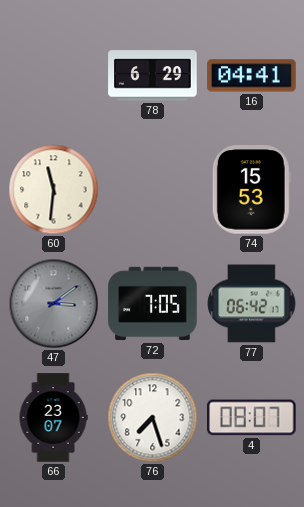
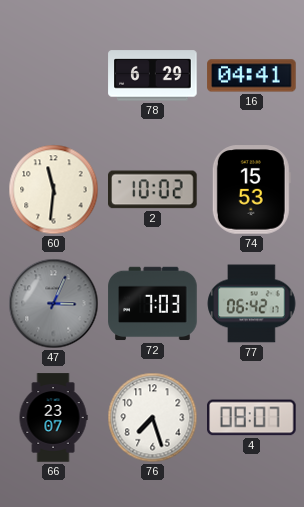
2: none -> 10:02
47: 3:09 -> 3:04
72: 7:05 -> 7:03
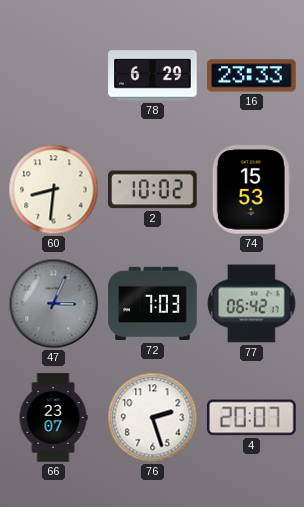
16: 04:41 -> 23:33
60: 11:31 -> 8:31
76: 7:27 -> 2:27
4: 08:07 -> 20:07
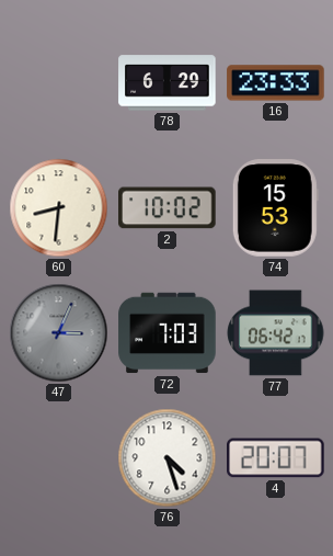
66: 23:07 -> none
76: 2:27 -> 4:27
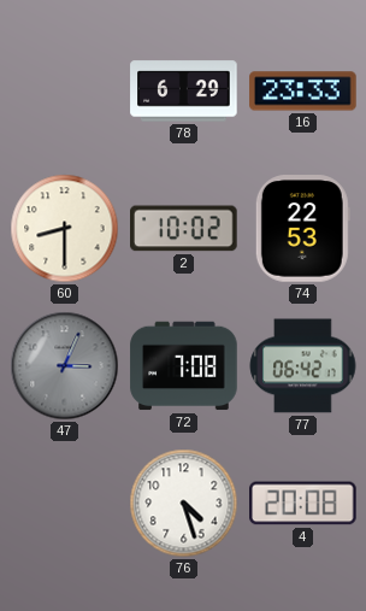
60: 8:31 -> 8:30
74: 15:53 -> 22:53
72: 7:03 -> 7:08
4: 20:07 -> 20:08
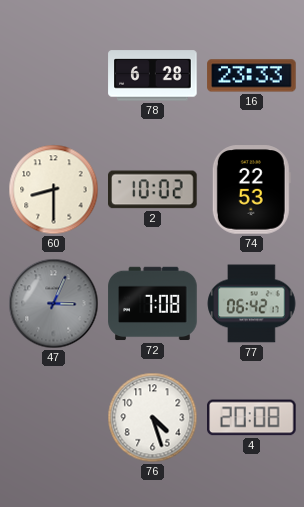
78: 6:29 -> 6:28
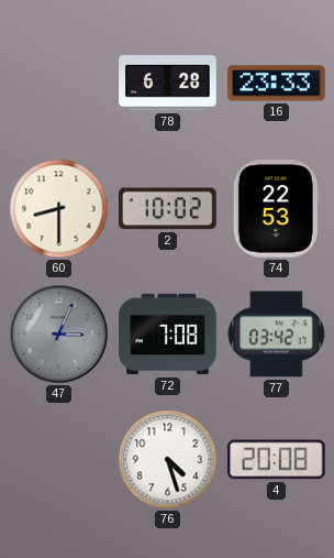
77: 06:42 -> 03:42
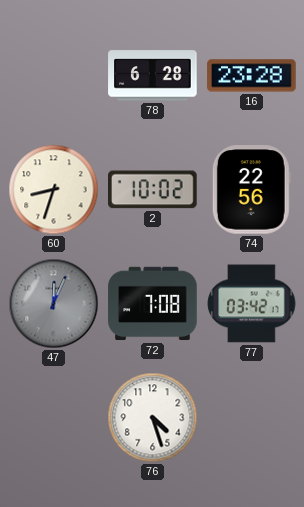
16: 23:33 -> 23:28
60: 8:30 -> 8:33
74: 22:53 -> 22:56
47: 3:04 -> 12:04
4: 20:08 -> none
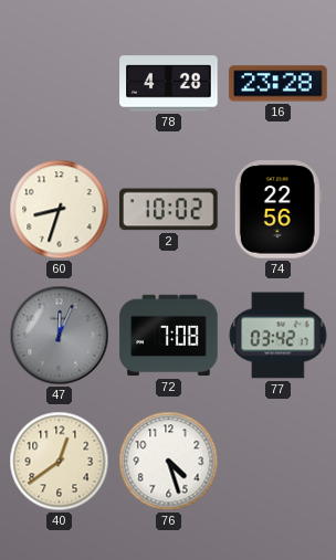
78: 6:28 -> 4:28
40: none -> 12:39
